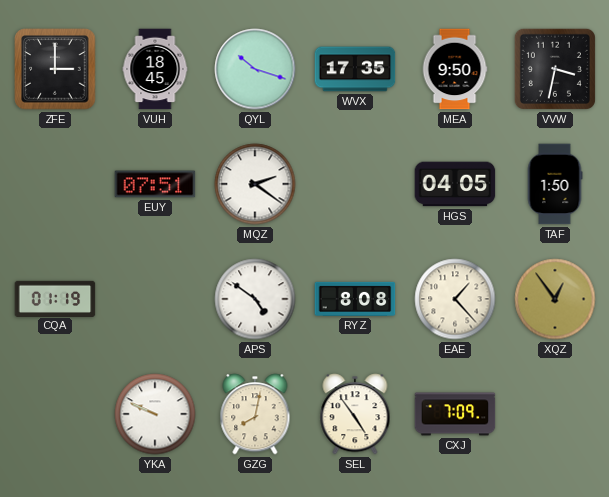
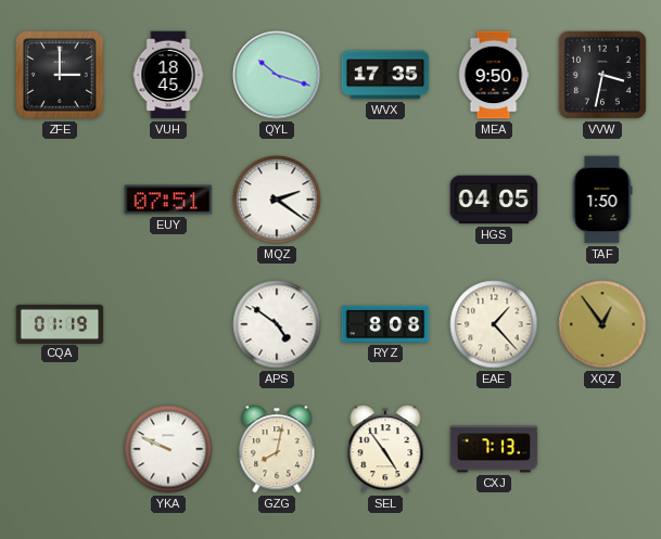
CXJ: 7:09 -> 7:13
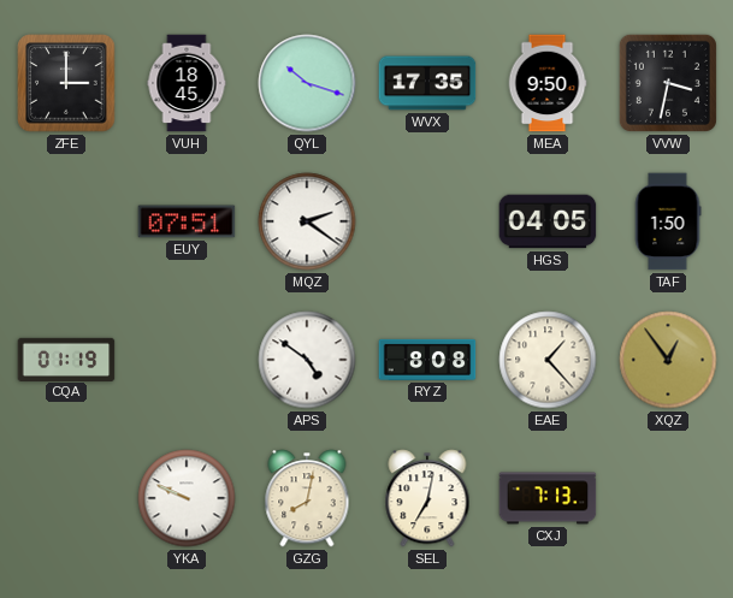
SEL: 4:54 -> 7:02
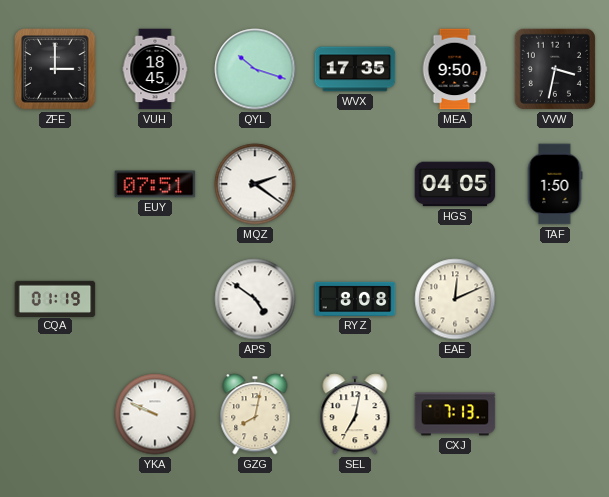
EAE: 1:23 -> 12:11
XQZ: 12:54 -> none
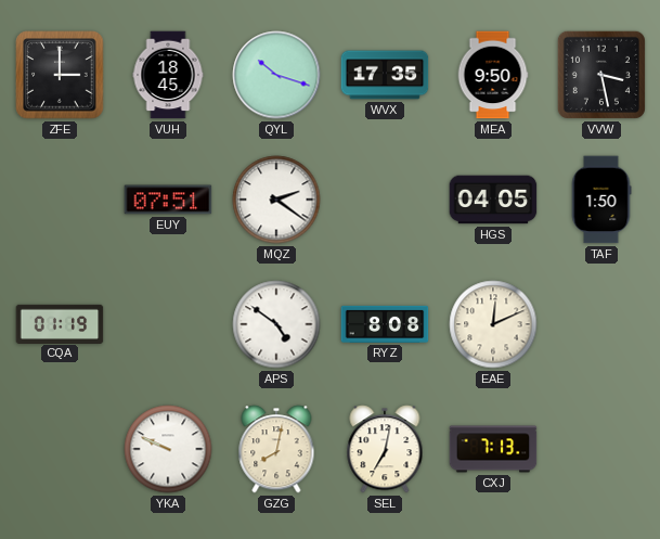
VVW: 3:32 -> 3:28
